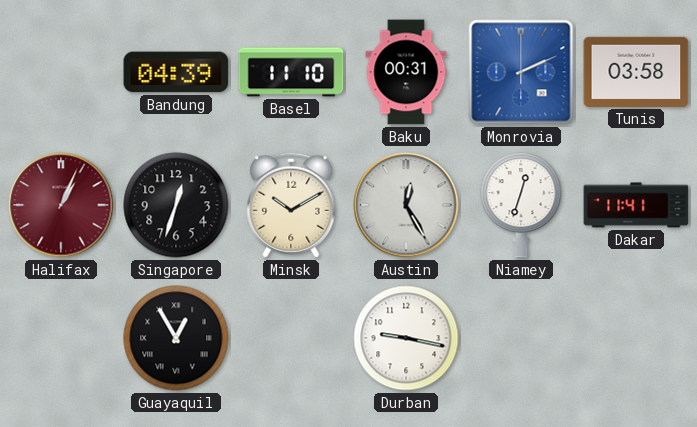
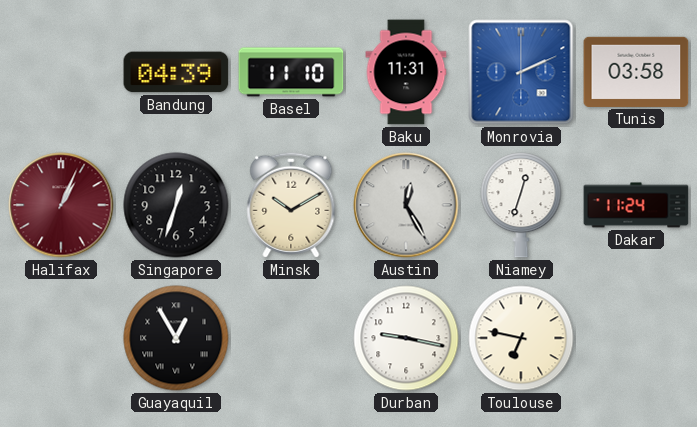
Baku: 00:31 -> 11:31
Dakar: 11:41 -> 11:24
Toulouse: none -> 6:47
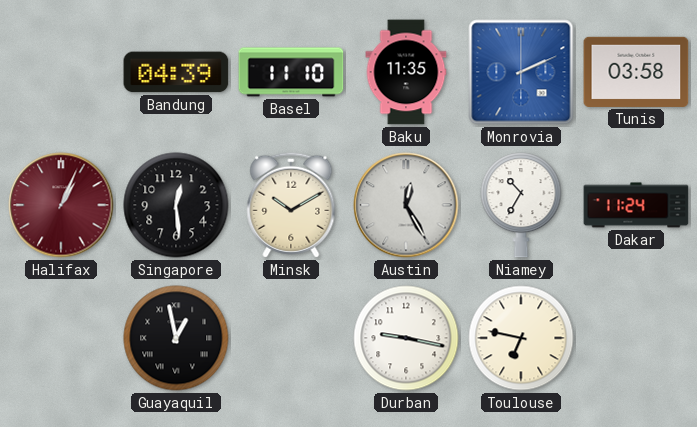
Baku: 11:31 -> 11:35
Singapore: 12:33 -> 12:29
Niamey: 12:33 -> 10:35
Guayaquil: 12:55 -> 12:58
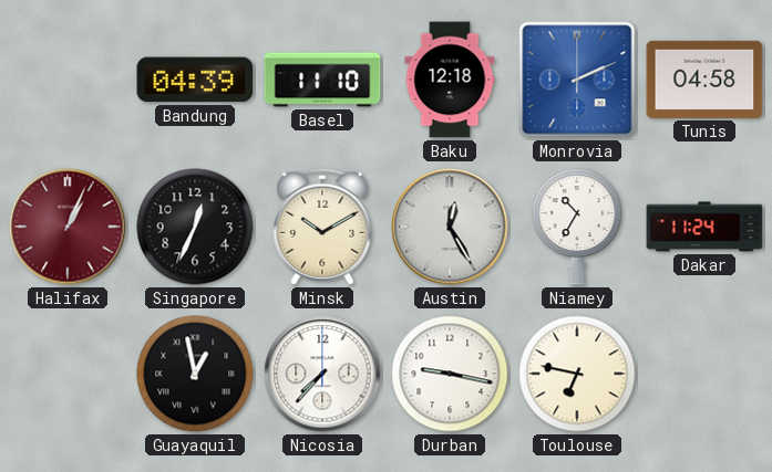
Baku: 11:35 -> 12:18
Tunis: 03:58 -> 04:58
Singapore: 12:29 -> 12:34
Nicosia: none -> 7:37
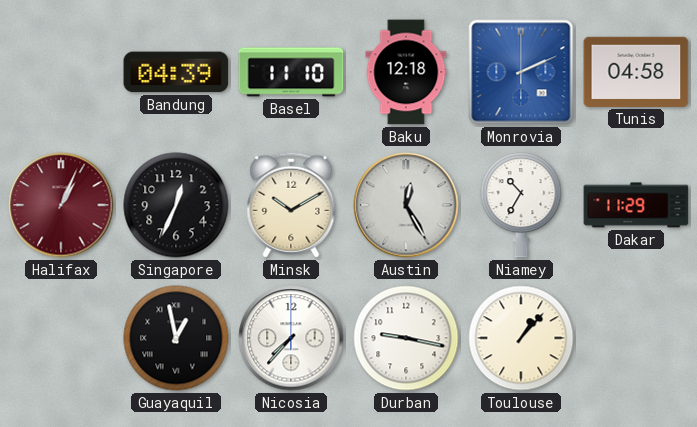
Dakar: 11:24 -> 11:29
Toulouse: 6:47 -> 1:07
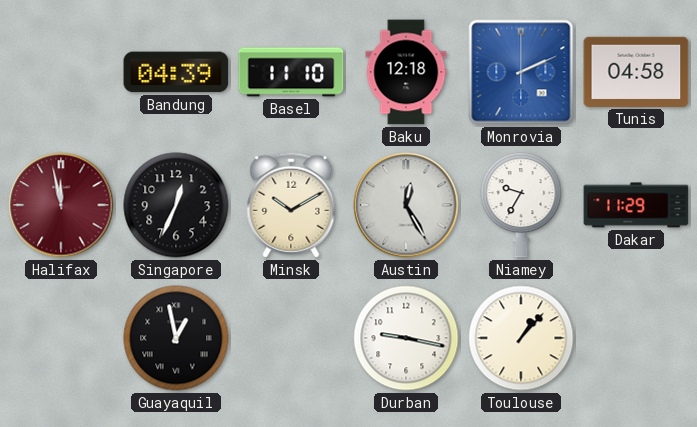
Halifax: 1:04 -> 11:58
Niamey: 10:35 -> 9:35
Nicosia: 7:37 -> none
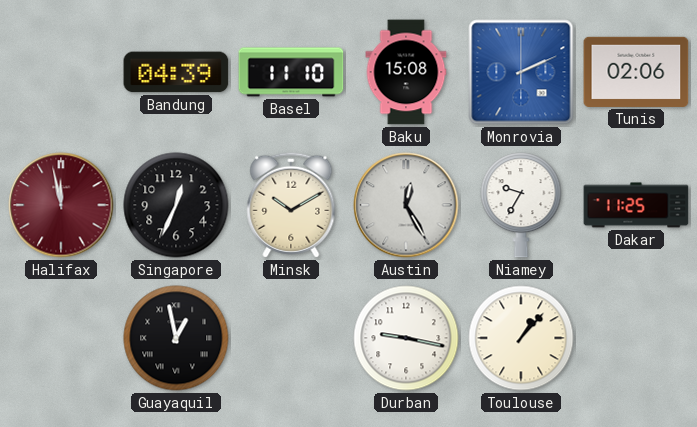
Baku: 12:18 -> 15:08
Tunis: 04:58 -> 02:06
Dakar: 11:29 -> 11:25
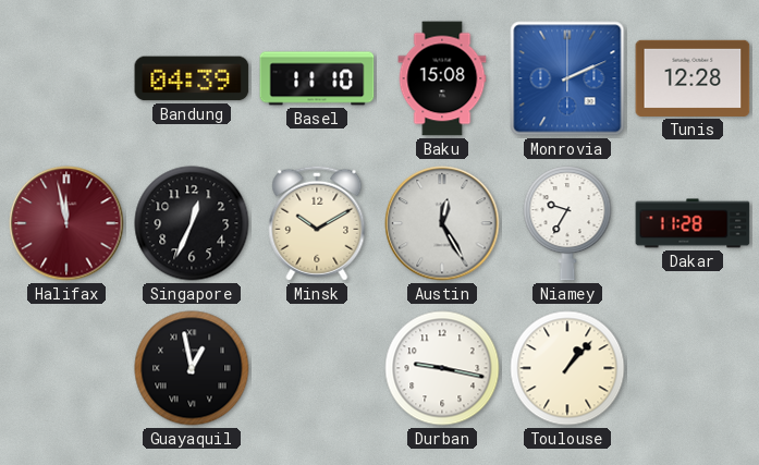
Tunis: 02:06 -> 12:28
Dakar: 11:25 -> 11:28
